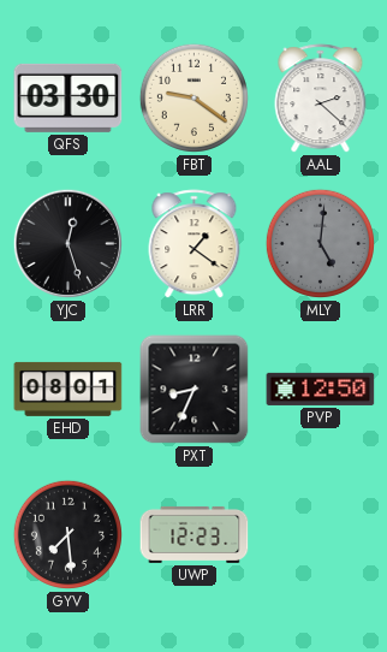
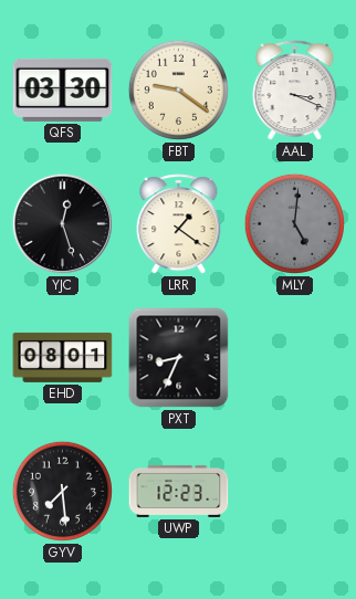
AAL: 2:22 -> 3:19
PVP: 12:50 -> none
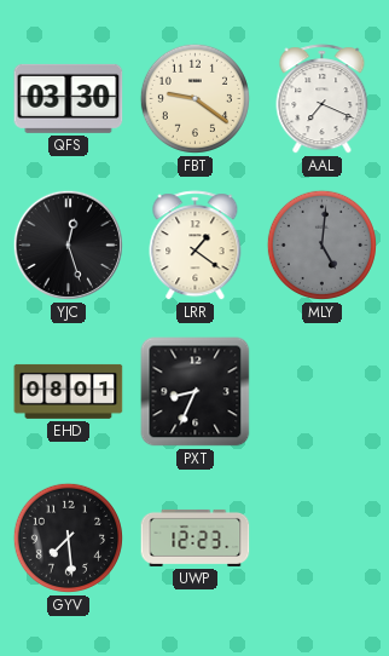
AAL: 3:19 -> 7:19
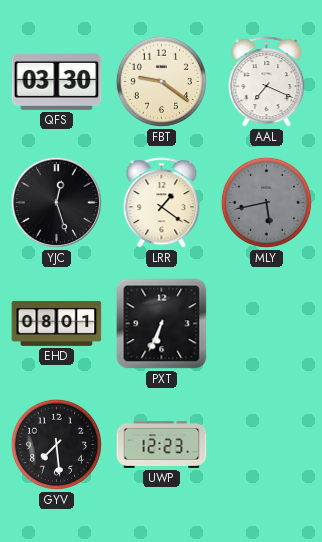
MLY: 5:01 -> 5:43
PXT: 8:34 -> 6:34
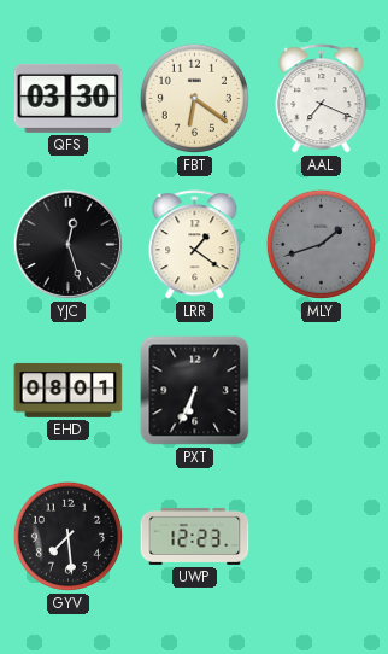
FBT: 9:21 -> 6:21
MLY: 5:43 -> 1:42
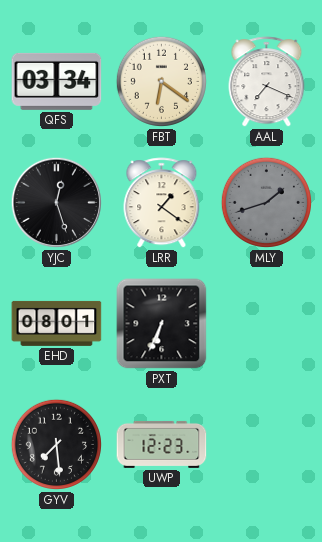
QFS: 03:30 -> 03:34
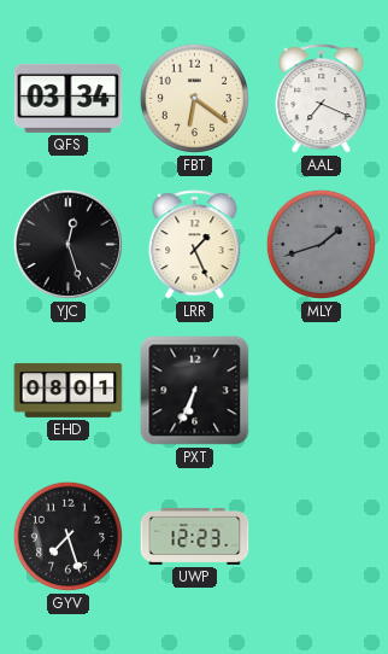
LRR: 1:21 -> 1:26
GYV: 7:29 -> 7:27
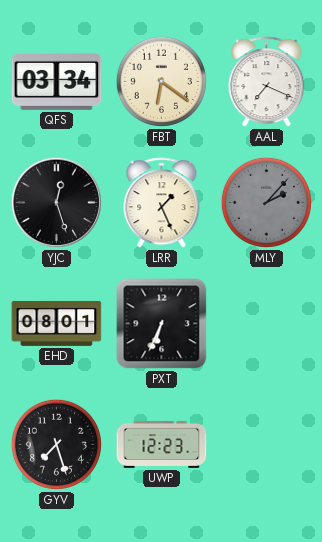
MLY: 1:42 -> 2:07
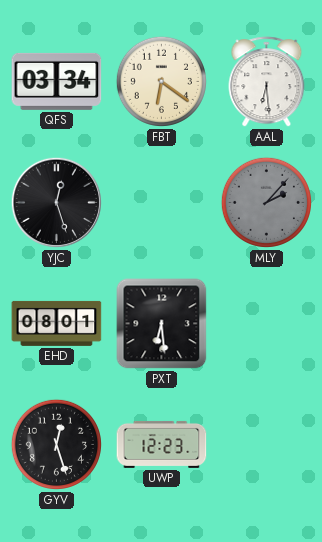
AAL: 7:19 -> 6:29
LRR: 1:26 -> none
PXT: 6:34 -> 6:29
GYV: 7:27 -> 12:27
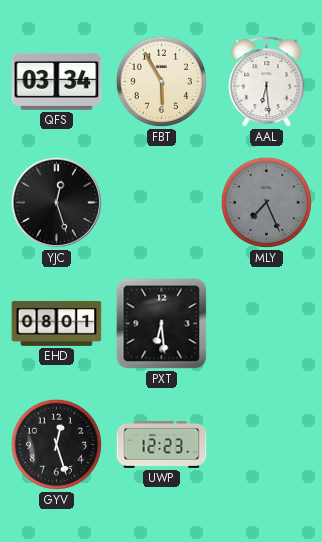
FBT: 6:21 -> 5:55
MLY: 2:07 -> 7:26
